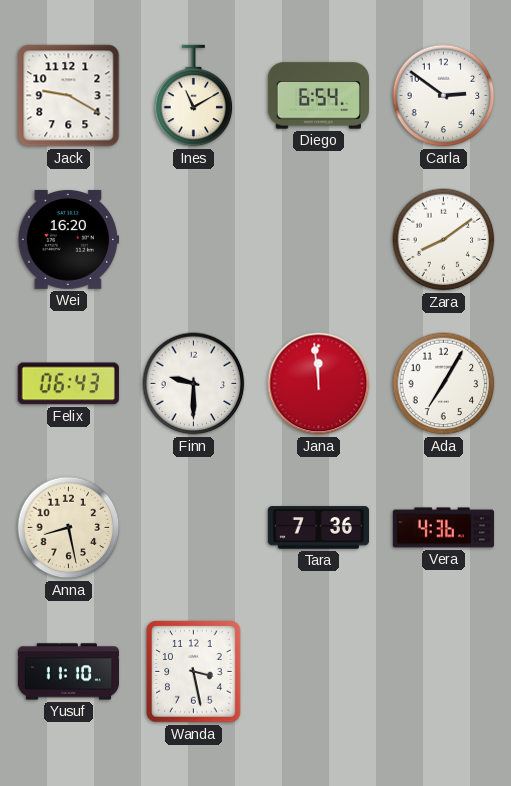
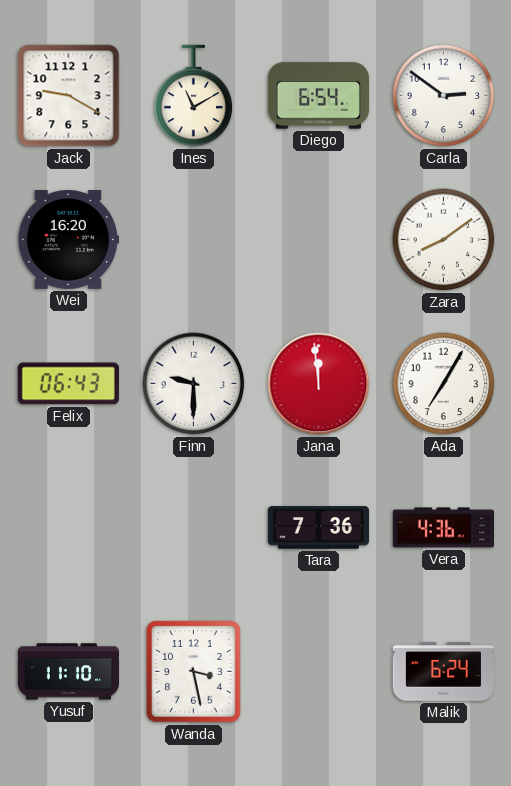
Anna: 8:28 -> none
Malik: none -> 6:24
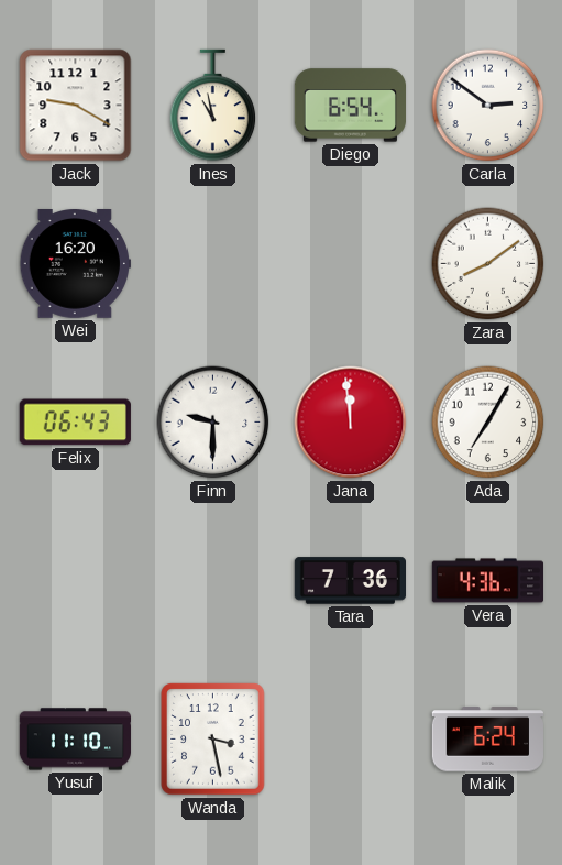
Ines: 11:10 -> 10:58
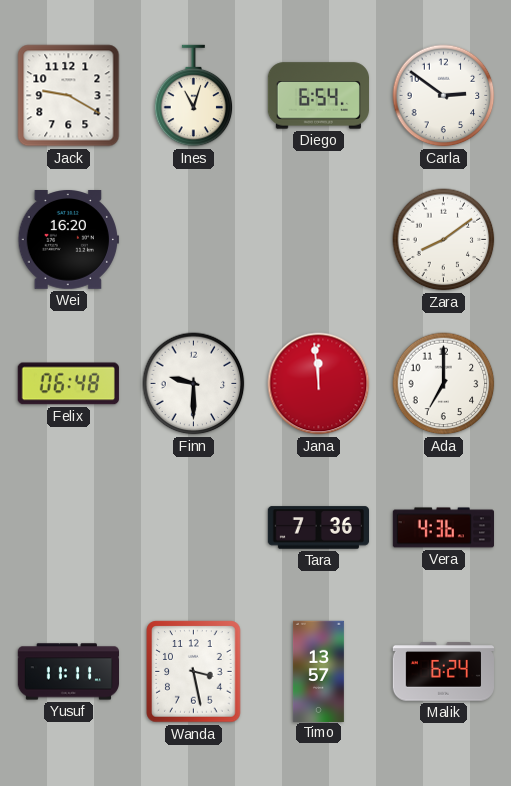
Ines: 10:58 -> 11:03
Felix: 06:43 -> 06:48
Ada: 7:05 -> 7:00
Yusuf: 11:10 -> 11:11
Timo: none -> 13:57
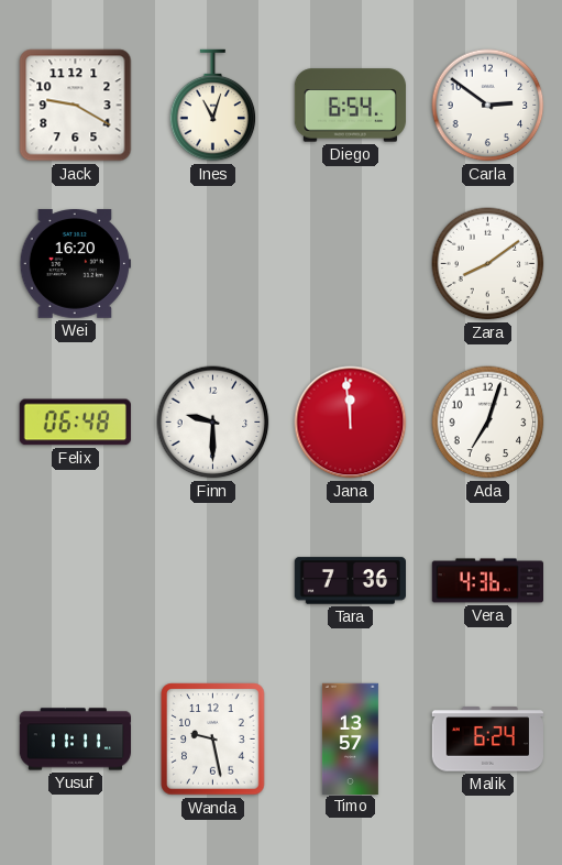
Ada: 7:00 -> 7:03
Wanda: 3:28 -> 9:28
